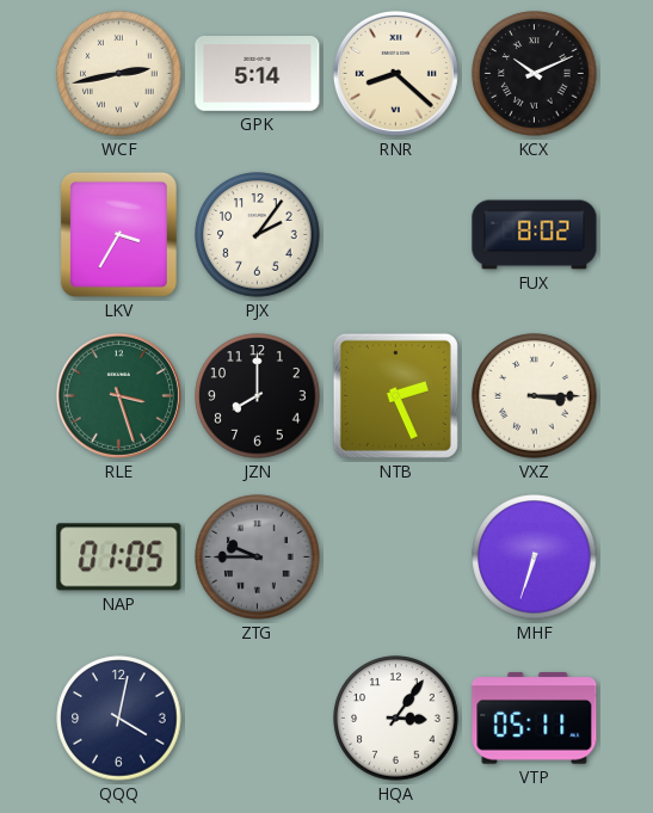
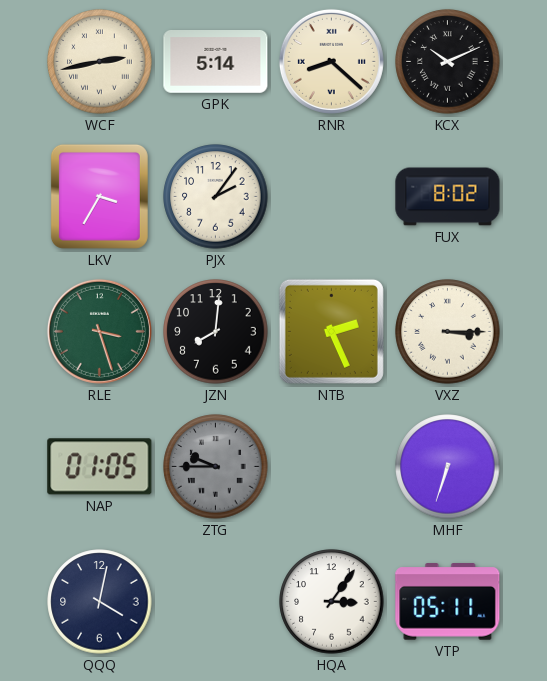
JZN: 8:00 -> 8:01
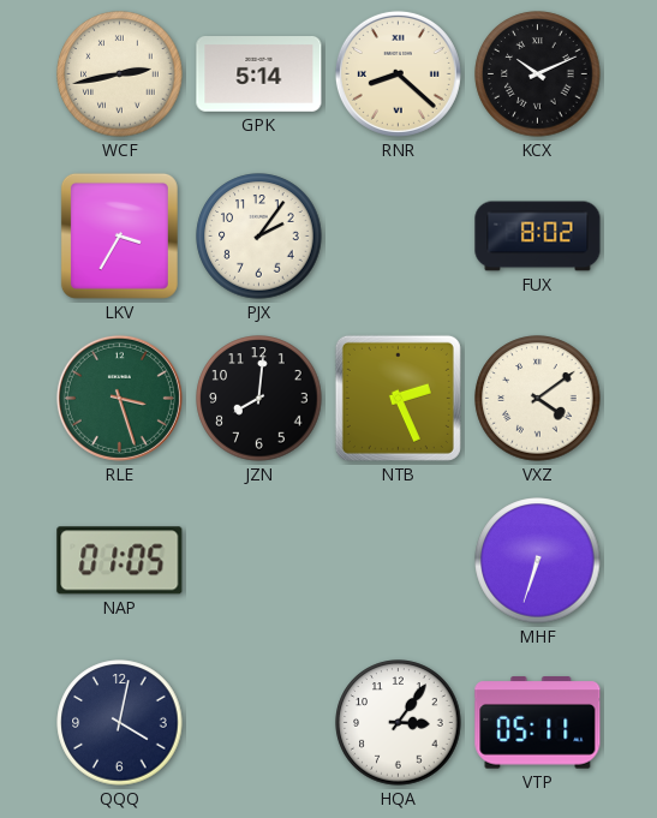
VXZ: 3:15 -> 4:09
ZTG: 9:45 -> none
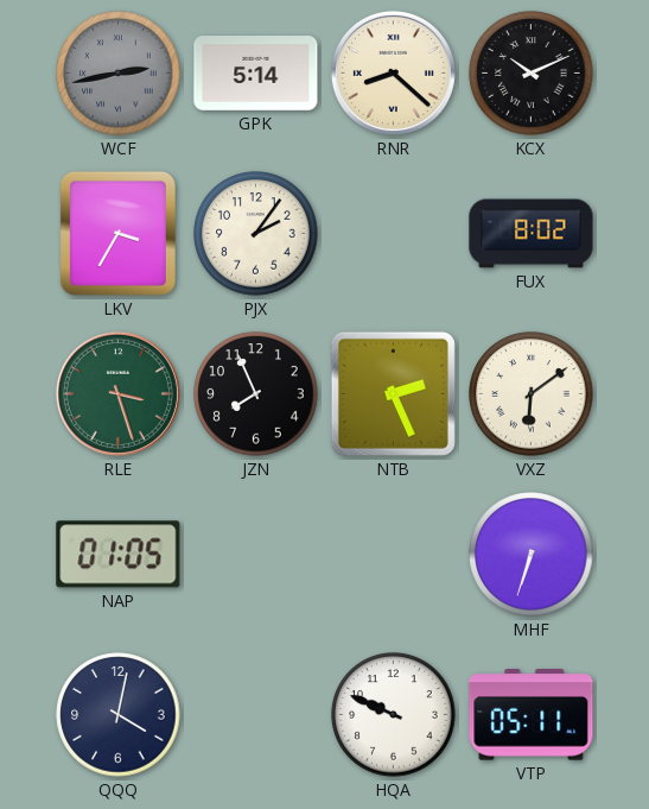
WCF dial: cream -> grey
JZN: 8:01 -> 7:56
VXZ: 4:09 -> 6:09
HQA: 3:06 -> 9:49
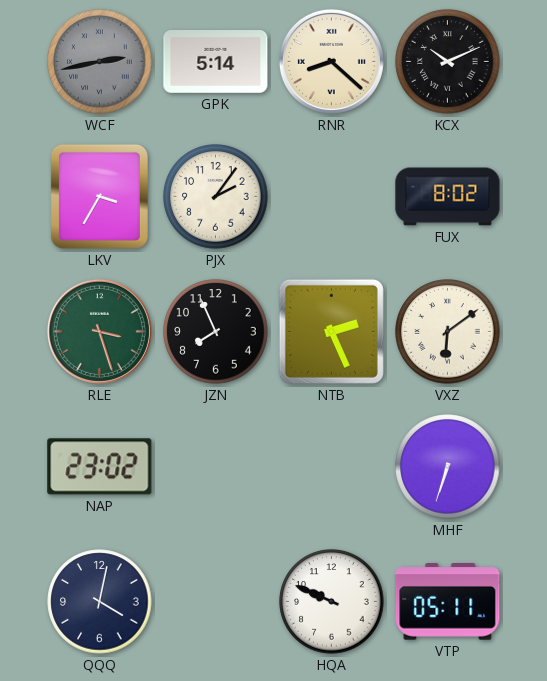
NAP: 01:05 -> 23:02
